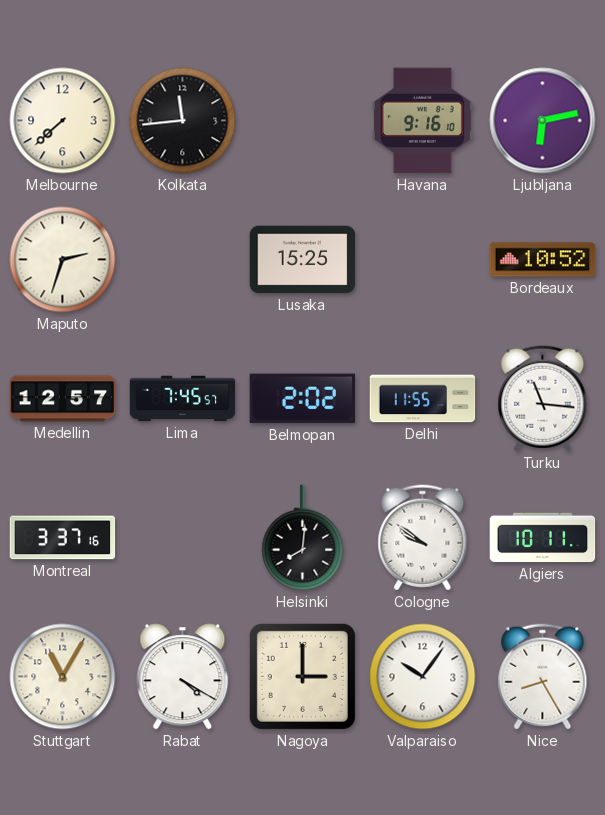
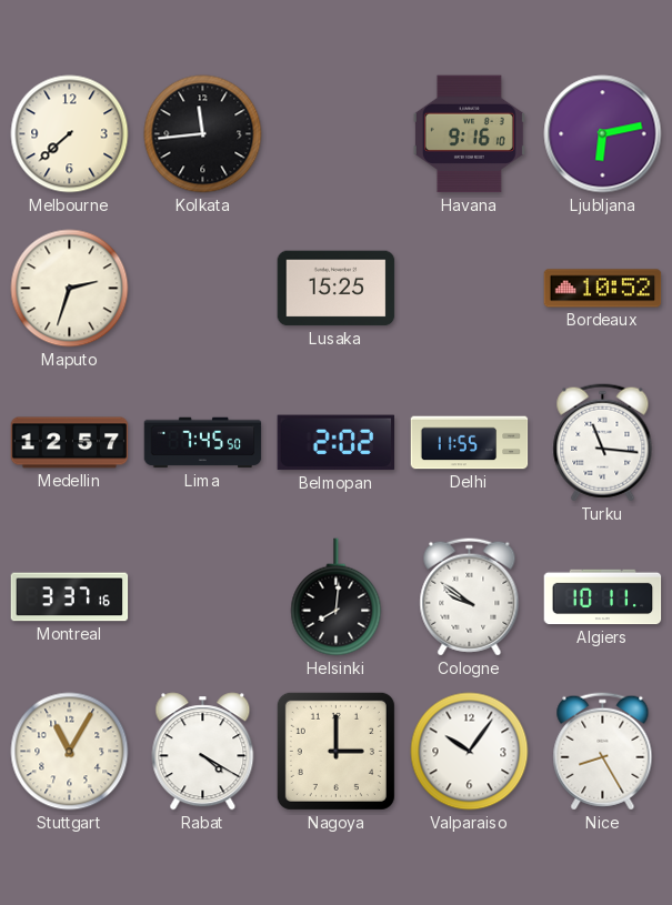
Lima: 7:45:57 -> 7:45:50
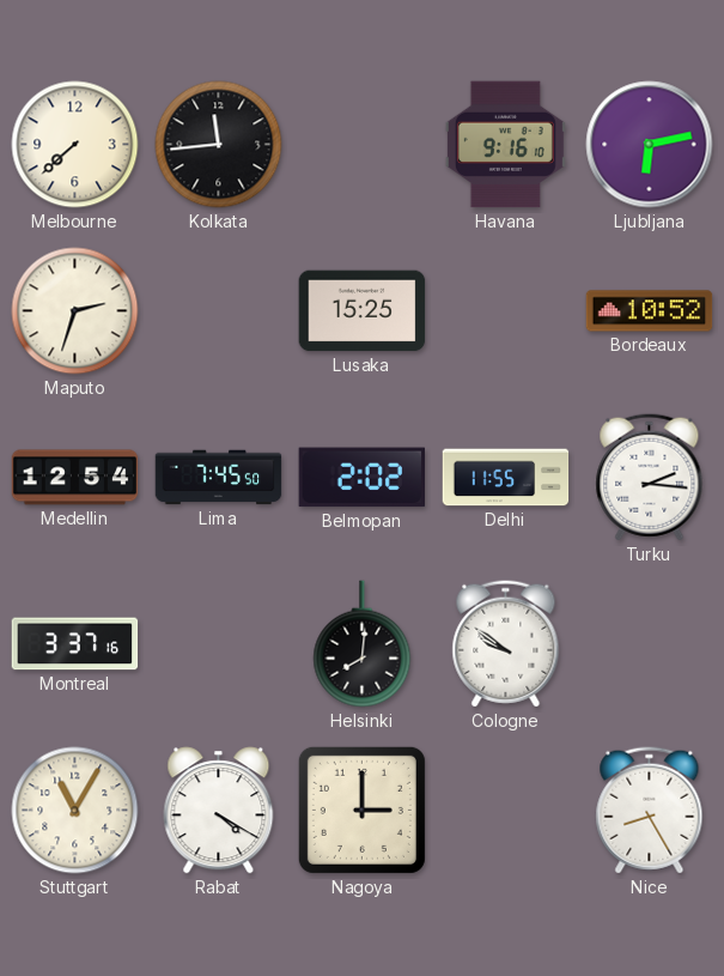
Medellin: 12:57 -> 12:54
Turku: 11:16 -> 2:16
Algiers: 10:11 -> none
Valparaiso: 10:06 -> none
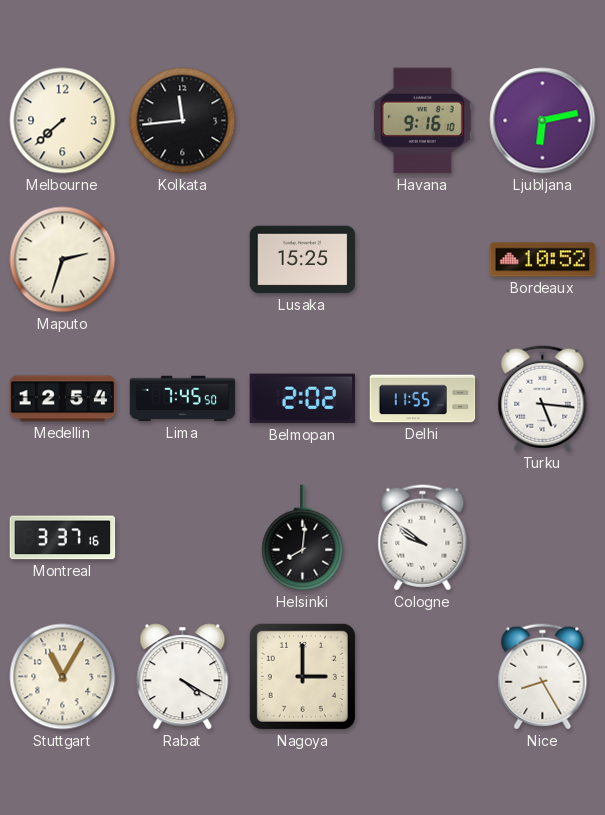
Turku: 2:16 -> 5:16
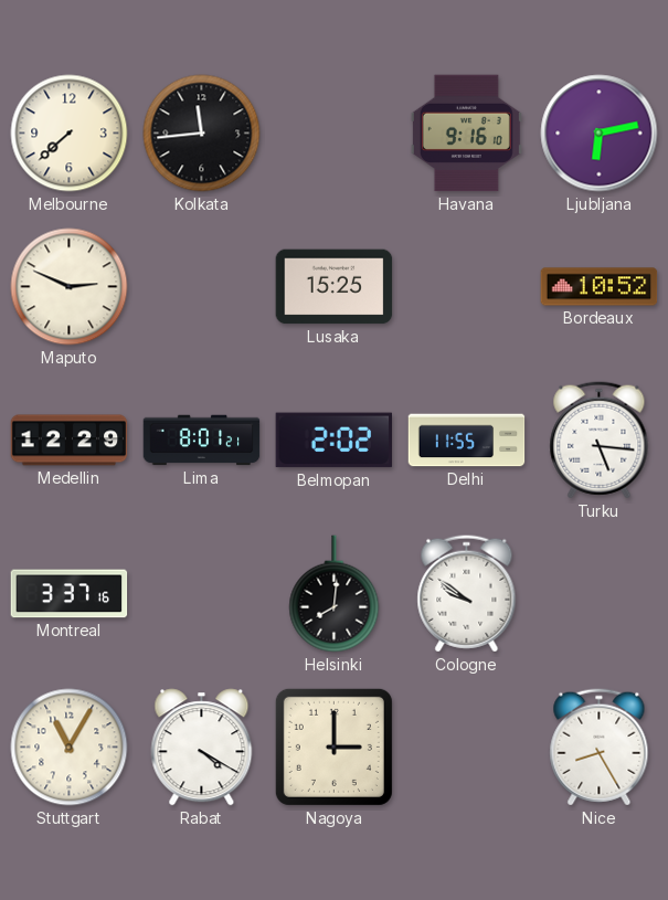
Maputo: 2:33 -> 2:49
Medellin: 12:54 -> 12:29
Lima: 7:45 -> 8:01
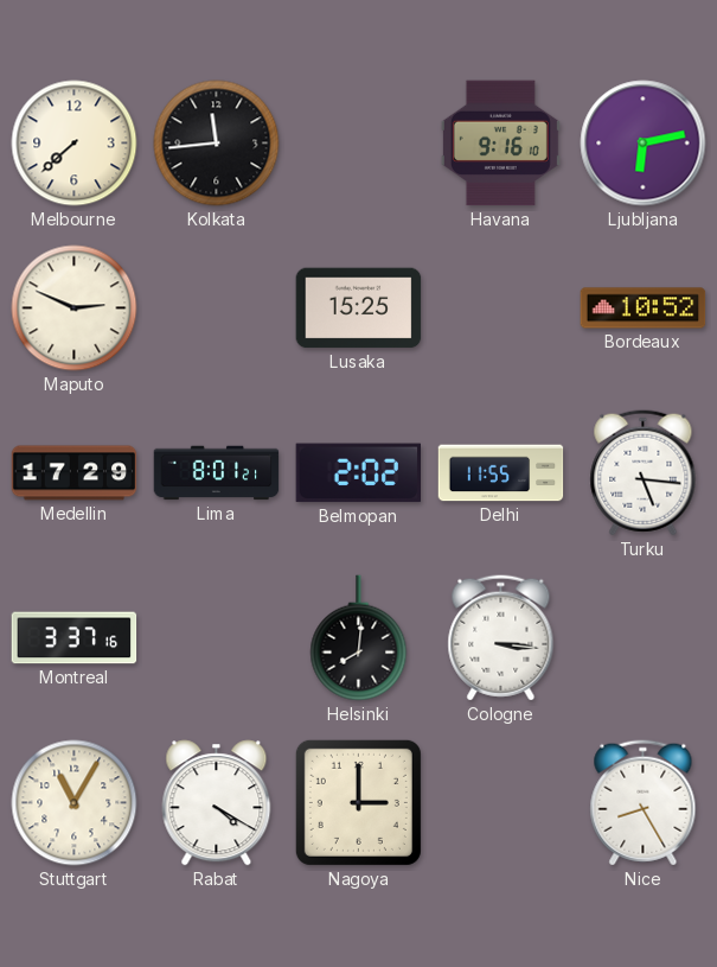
Medellin: 12:29 -> 17:29
Cologne: 9:51 -> 3:16
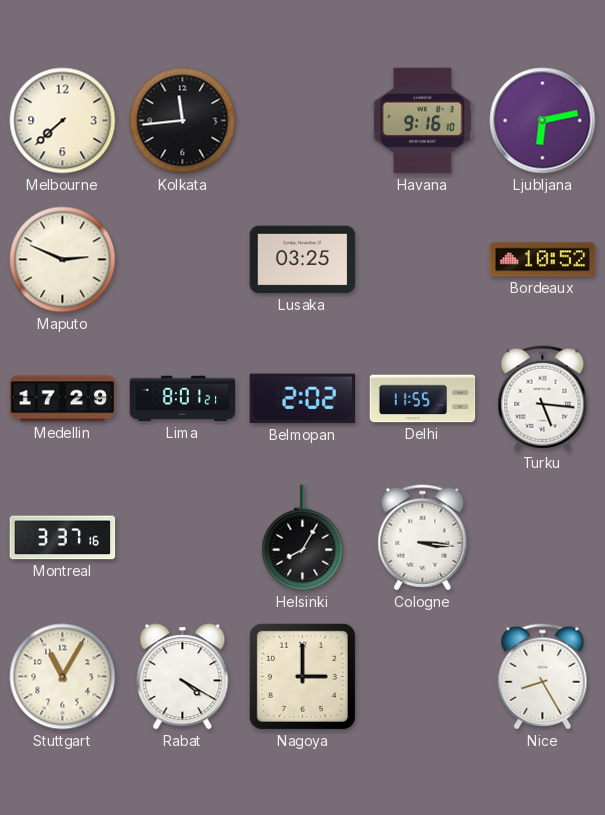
Lusaka: 15:25 -> 03:25
Helsinki: 8:01 -> 8:05
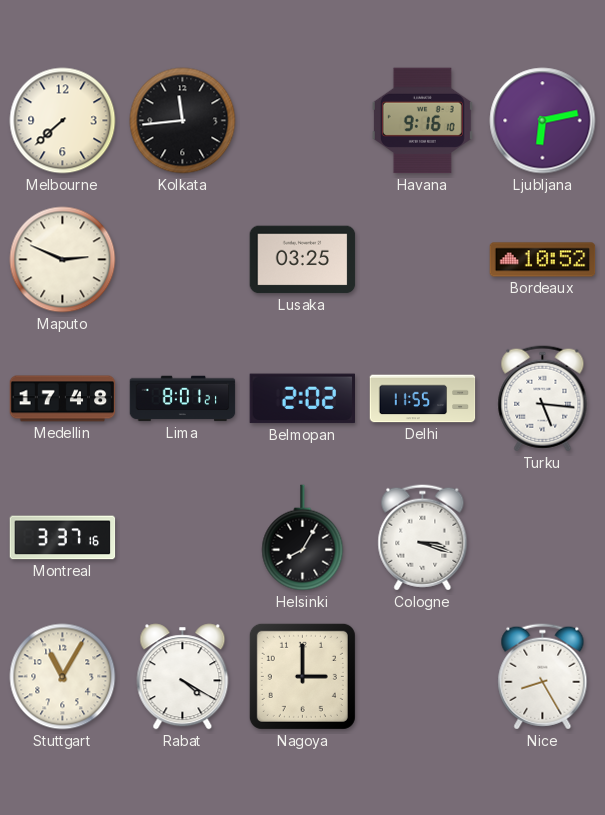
Medellin: 17:29 -> 17:48
Cologne: 3:16 -> 3:18
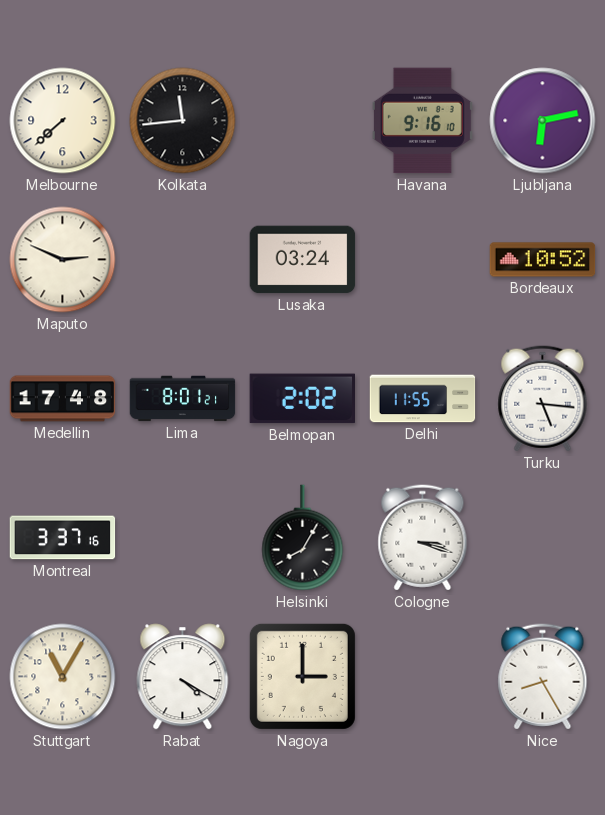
Lusaka: 03:25 -> 03:24
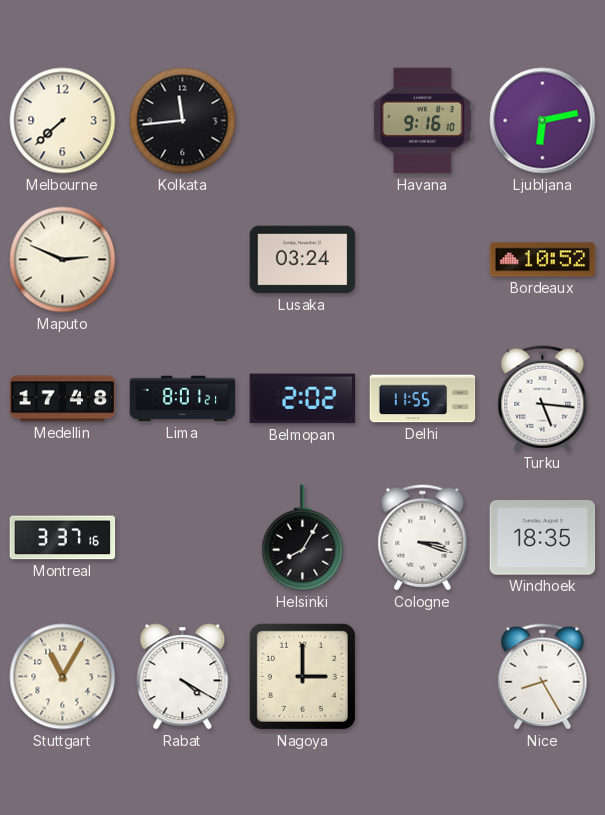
Windhoek: none -> 18:35
